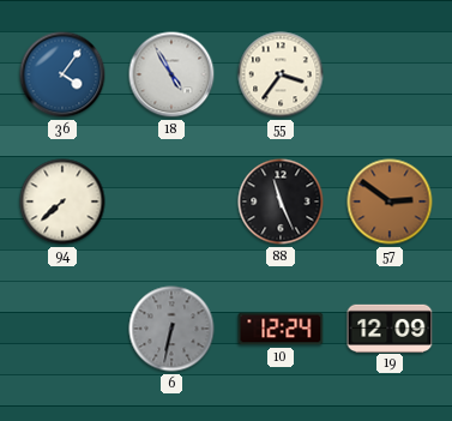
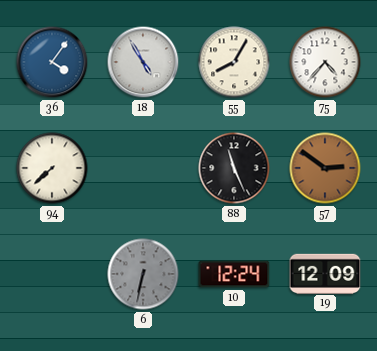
55: 3:36 -> 8:05
75: none -> 4:37
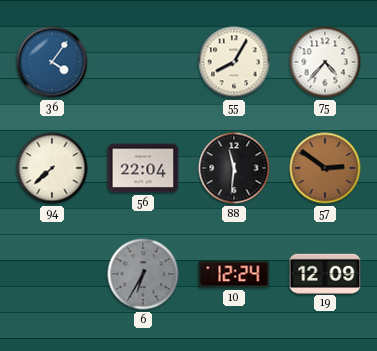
18: 4:55 -> none
56: none -> 22:04
88: 11:26 -> 11:31
6: 6:32 -> 6:35
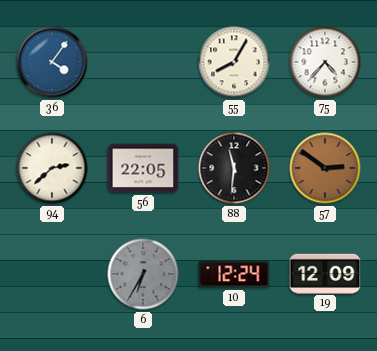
94: 7:38 -> 2:38
56: 22:04 -> 22:05
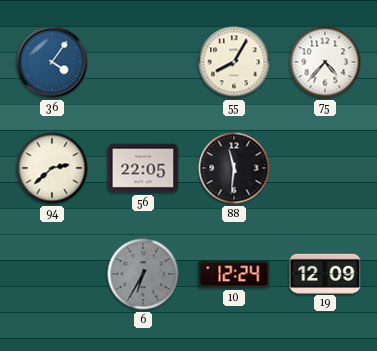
57: 2:51 -> none
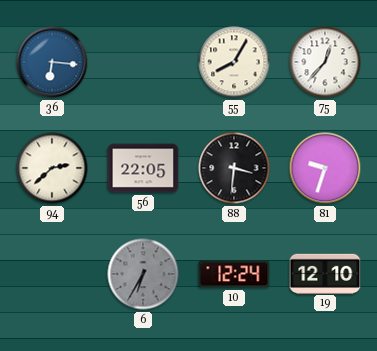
36: 4:06 -> 6:16
75: 4:37 -> 12:37
88: 11:31 -> 3:31
81: none -> 9:33
19: 12:09 -> 12:10
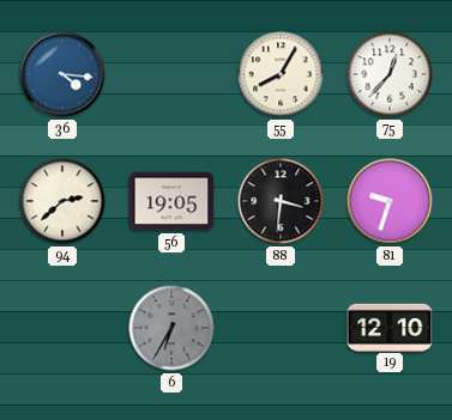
36: 6:16 -> 4:16
56: 22:05 -> 19:05
10: 12:24 -> none
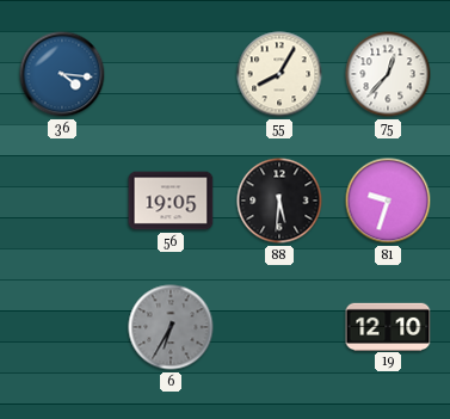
94: 2:38 -> none
88: 3:31 -> 5:31
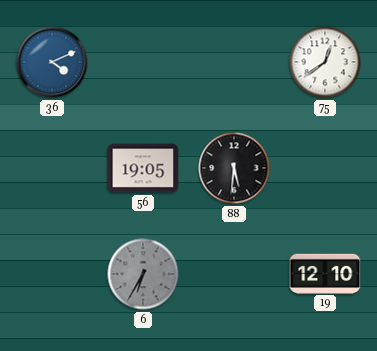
36: 4:16 -> 4:11
55: 8:05 -> none
75: 12:37 -> 12:39
81: 9:33 -> none
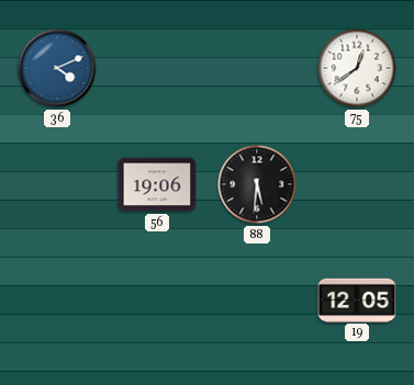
56: 19:05 -> 19:06
6: 6:35 -> none
19: 12:10 -> 12:05
